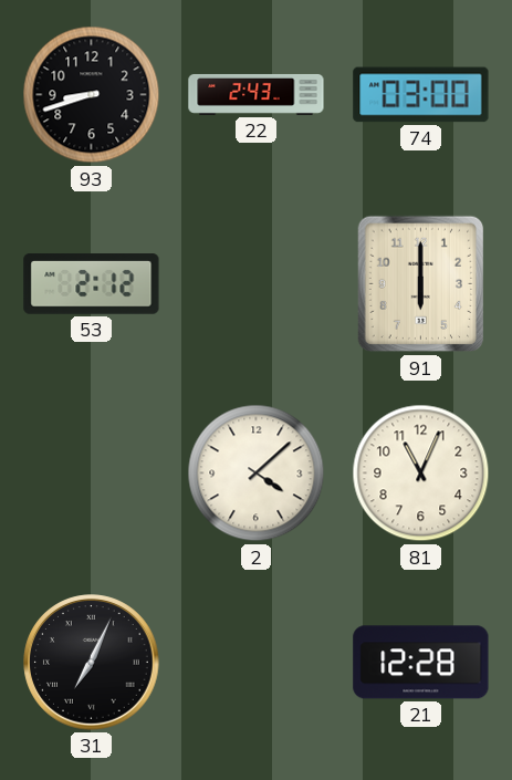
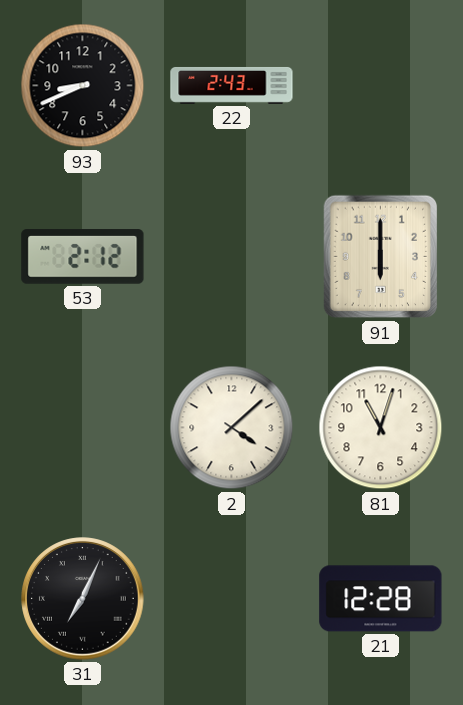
93: 8:42 -> 8:41
74: 03:00 -> none
81: 11:04 -> 11:03
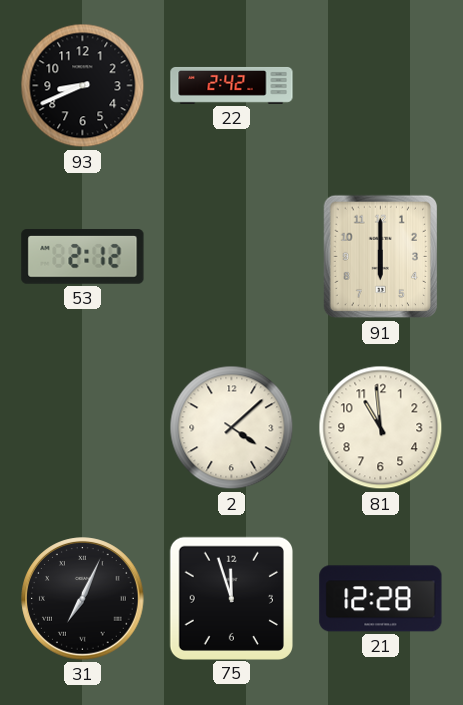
22: 2:43 -> 2:42
81: 11:03 -> 10:59
75: none -> 11:57
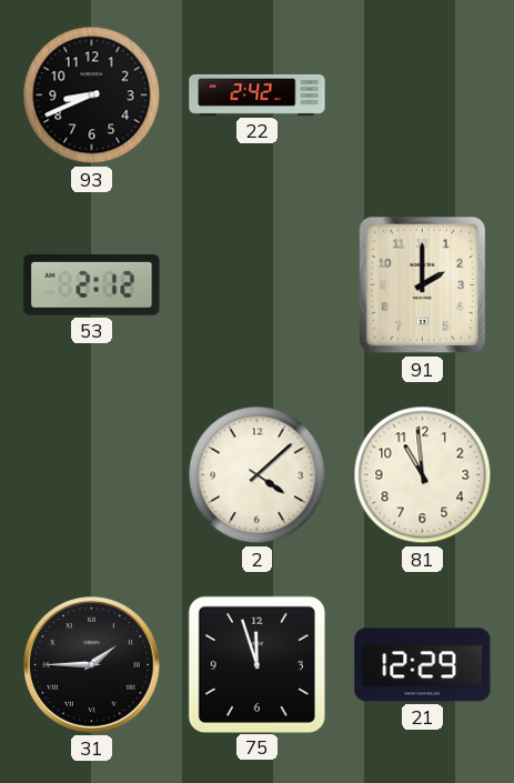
91: 6:00 -> 2:00
31: 7:04 -> 1:45
21: 12:28 -> 12:29
